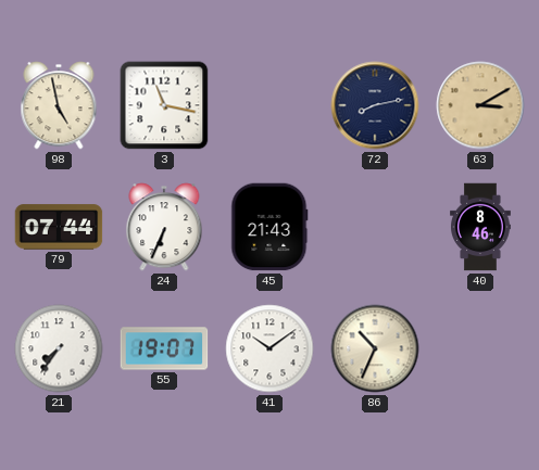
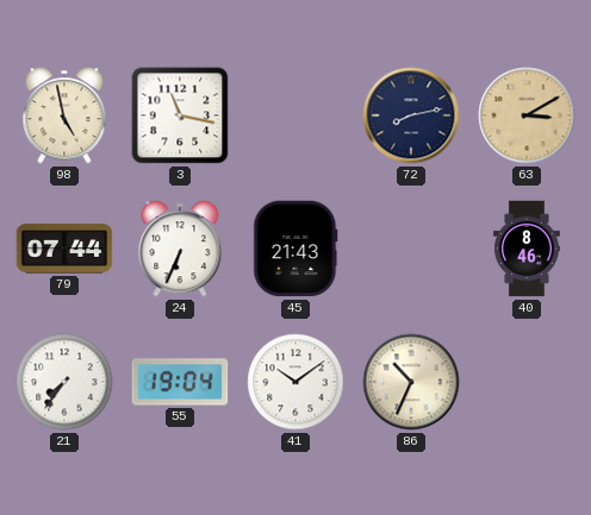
55: 19:07 -> 19:04
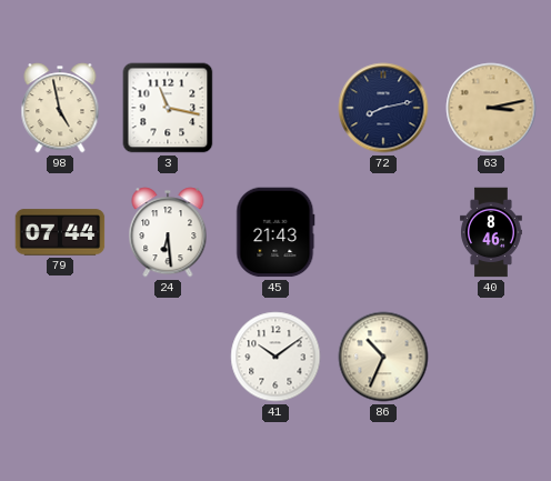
63: 3:10 -> 3:13
24: 6:34 -> 6:29
21: 7:36 -> none
55: 19:04 -> none
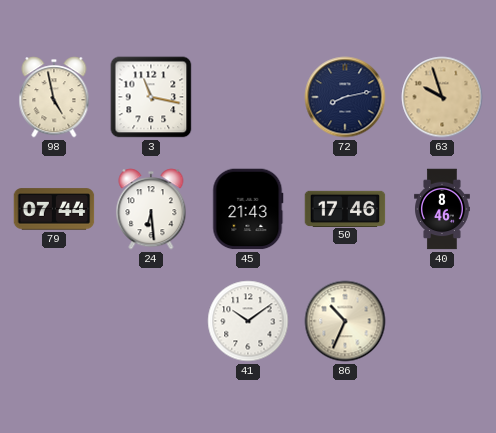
63: 3:13 -> 9:57
50: none -> 17:46
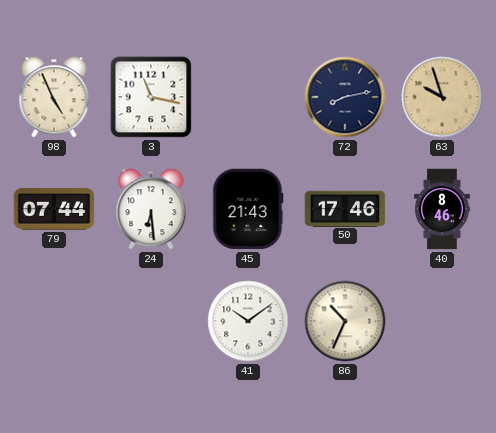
98: 4:58 -> 4:56
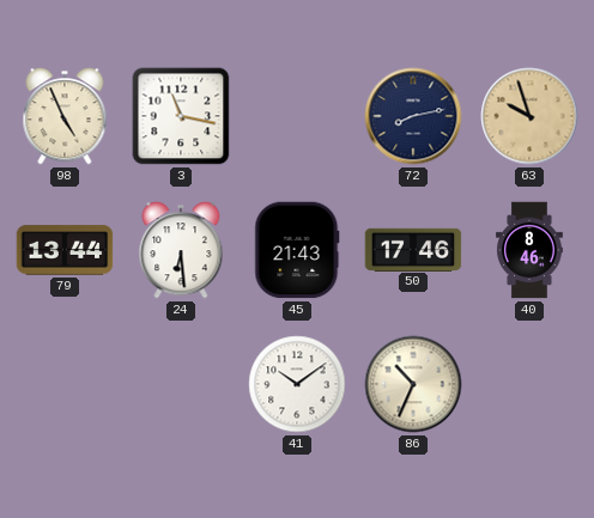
79: 07:44 -> 13:44
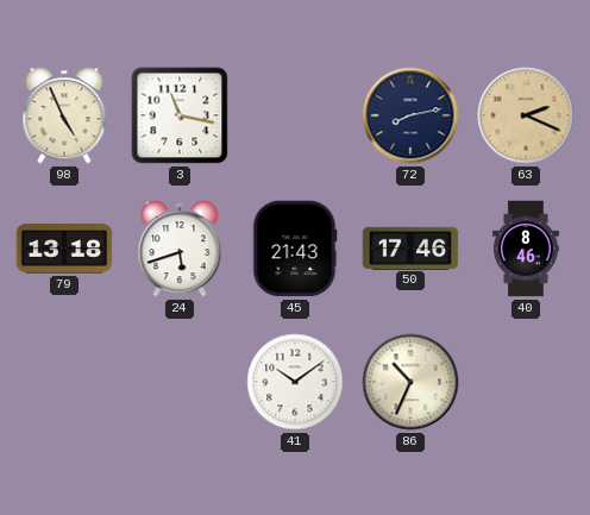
63: 9:57 -> 2:19
79: 13:44 -> 13:18
24: 6:29 -> 5:42
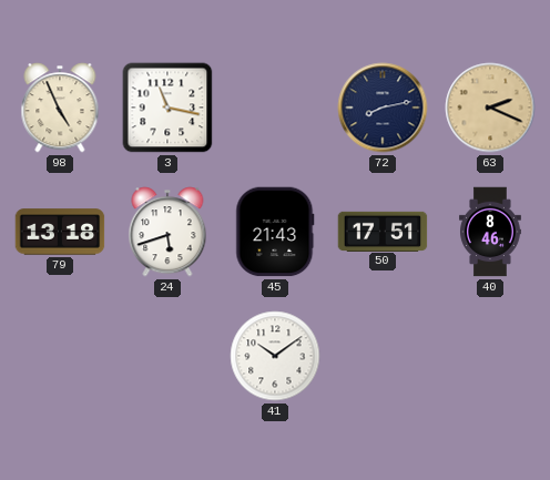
50: 17:46 -> 17:51
86: 10:34 -> none
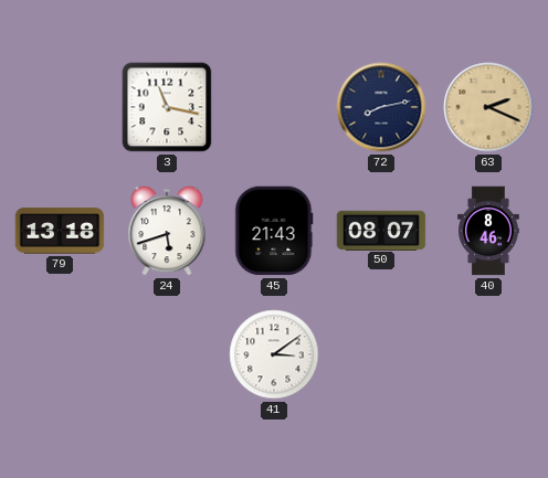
98: 4:56 -> none
50: 17:51 -> 08:07
41: 10:09 -> 3:09
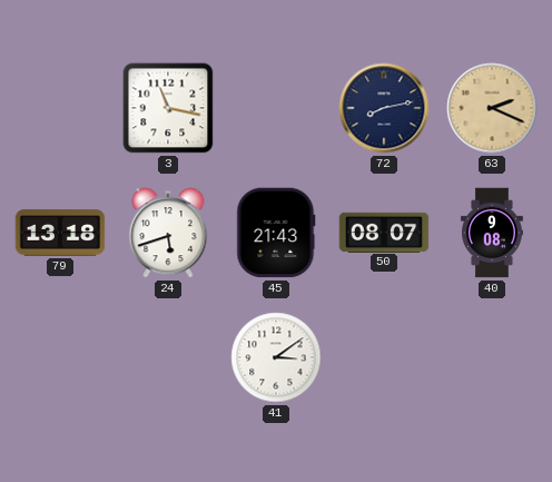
40: 8:46 -> 9:08
